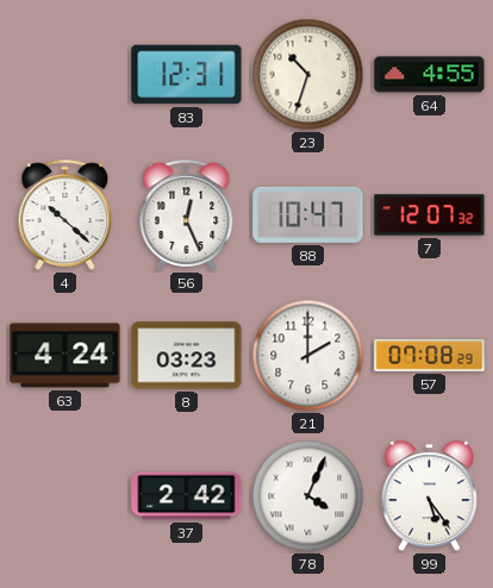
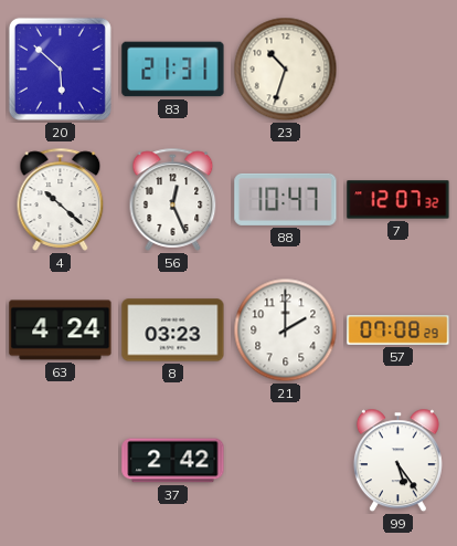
20: none -> 5:52
83: 12:31 -> 21:31
64: 4:55 -> none
78: 4:04 -> none
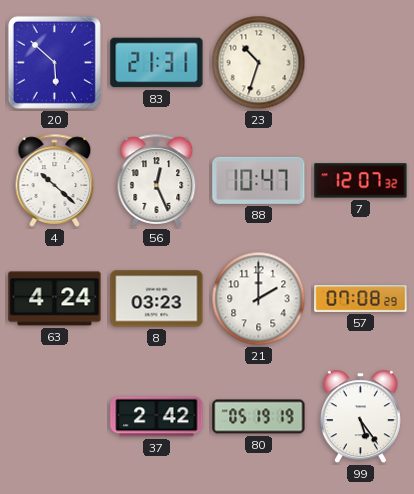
80: none -> 05:19
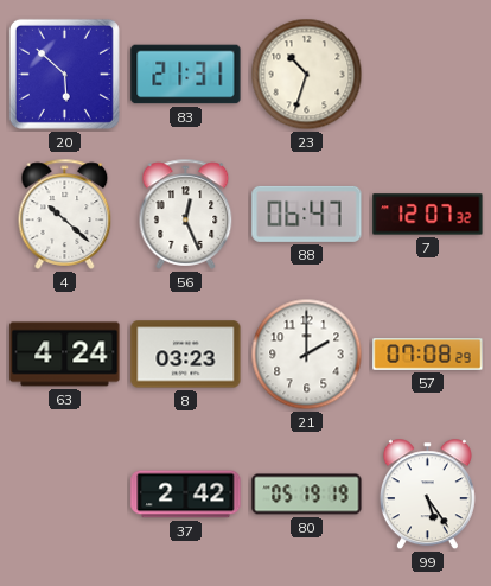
88: 10:47 -> 06:47
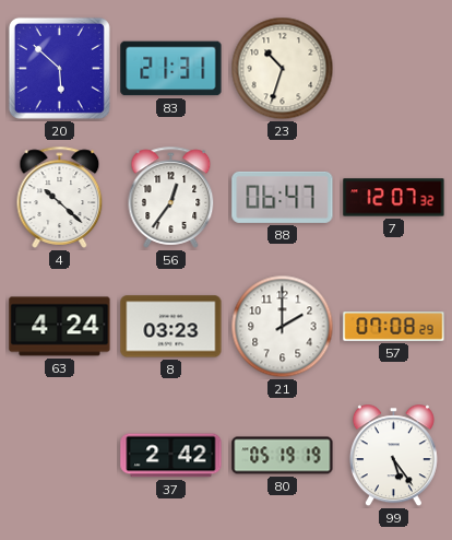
56: 12:26 -> 12:36
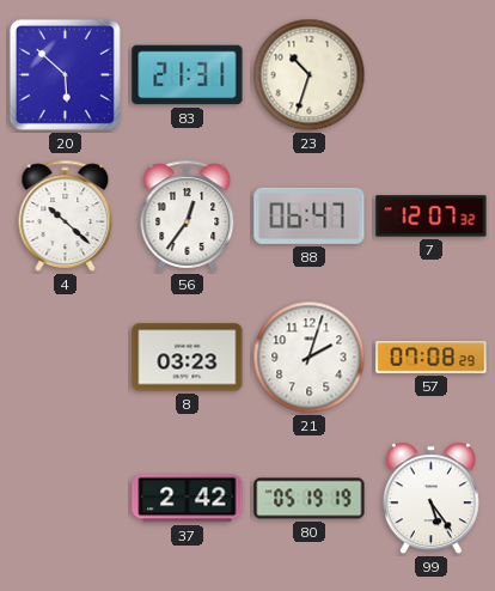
63: 4:24 -> none
21: 2:00 -> 2:03
